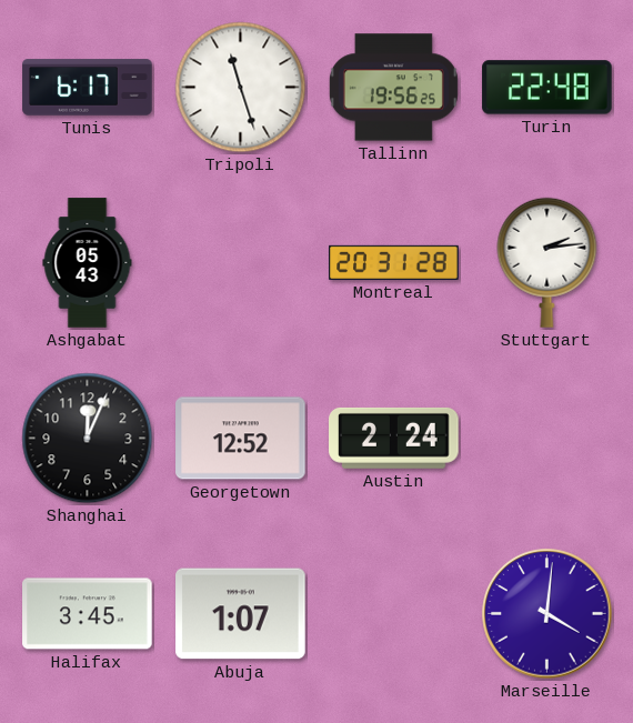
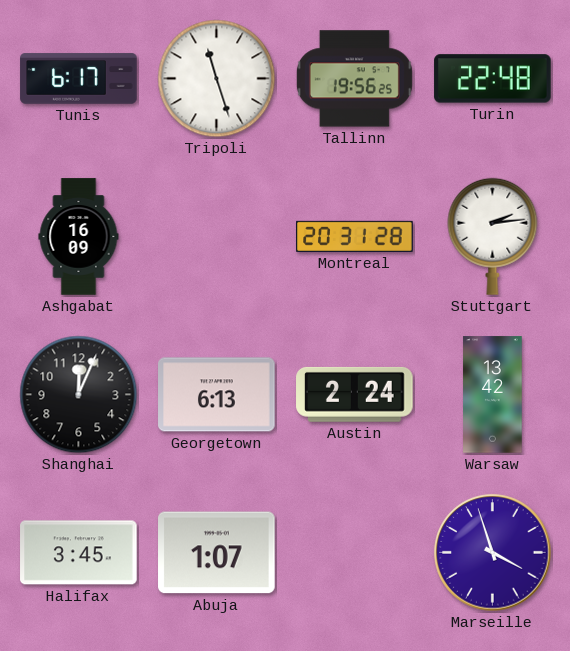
Ashgabat: 05:43 -> 16:09
Georgetown: 12:52 -> 6:13
Warsaw: none -> 13:42
Marseille: 4:01 -> 3:57
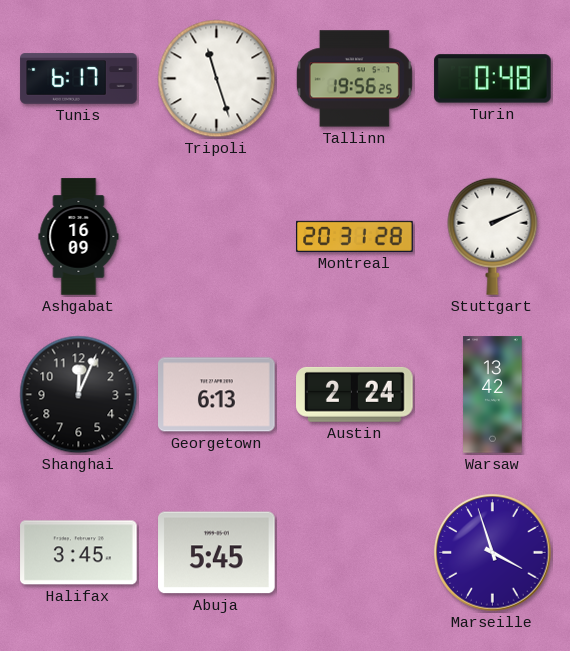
Turin: 22:48 -> 0:48
Stuttgart: 2:14 -> 2:11
Abuja: 1:07 -> 5:45
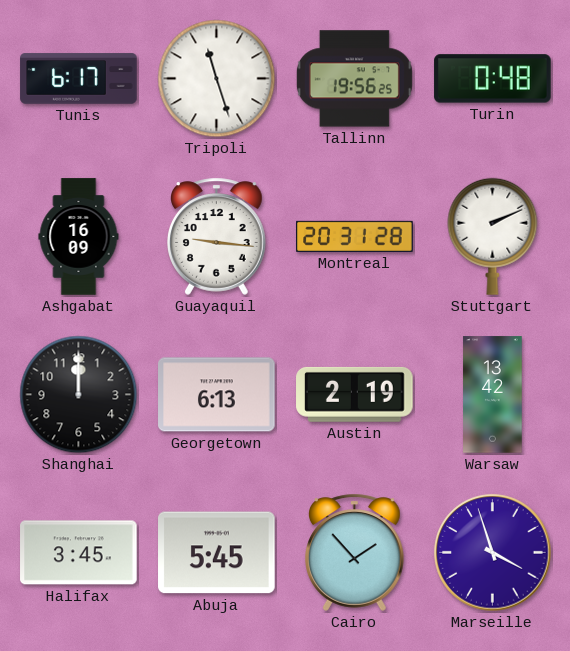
Guayaquil: none -> 9:16
Shanghai: 12:04 -> 12:00
Austin: 2:24 -> 2:19
Cairo: none -> 1:53
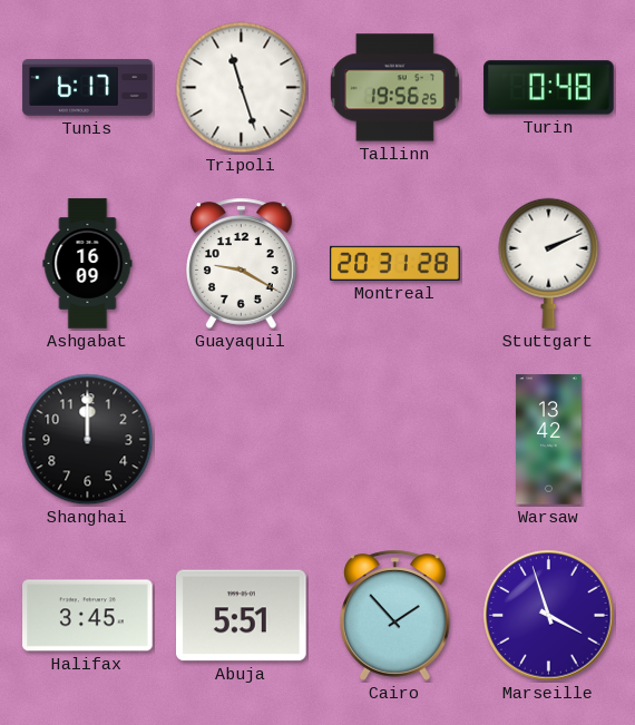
Guayaquil: 9:16 -> 9:20
Georgetown: 6:13 -> none
Austin: 2:19 -> none
Abuja: 5:45 -> 5:51
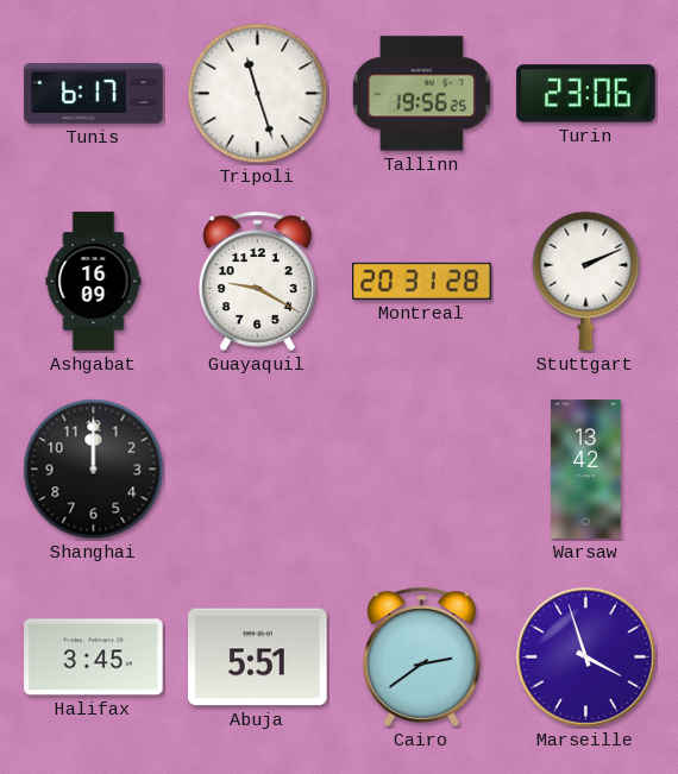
Turin: 0:48 -> 23:06
Cairo: 1:53 -> 2:39
